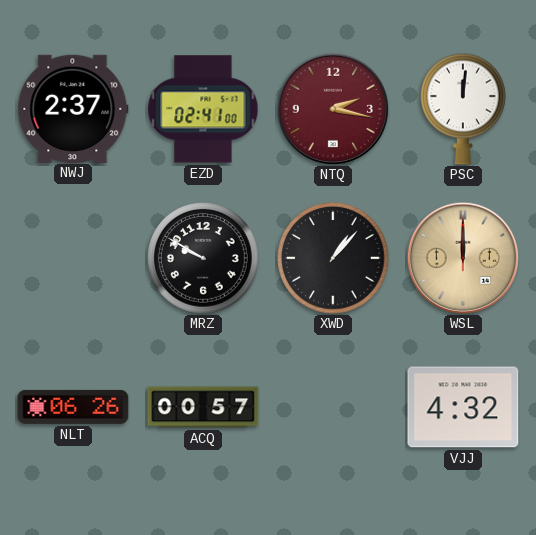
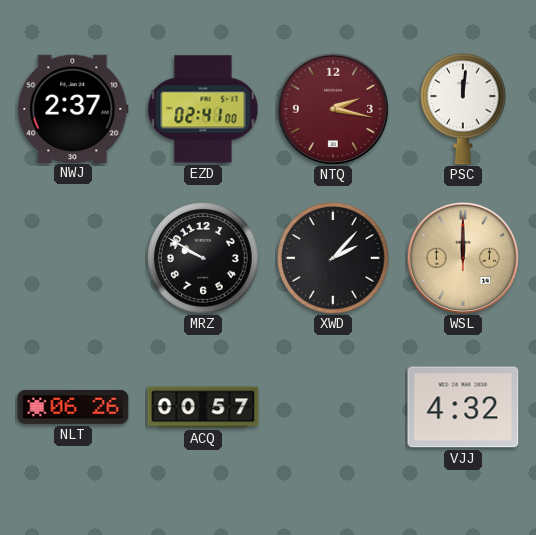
XWD: 1:07 -> 2:07
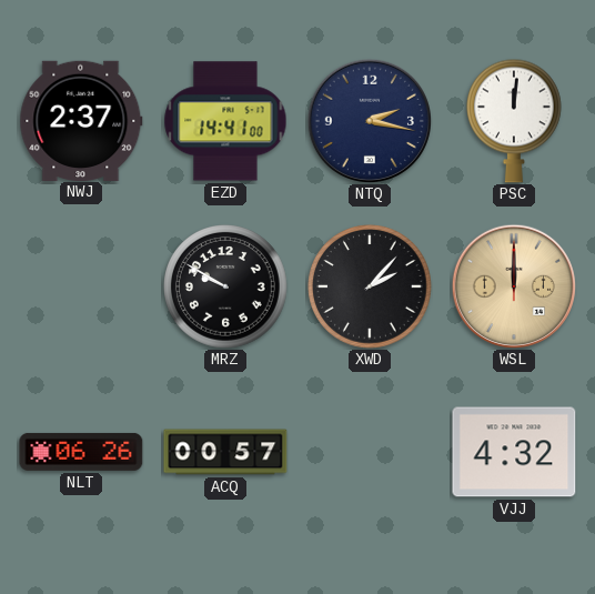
EZD: 02:41 -> 14:41
NTQ dial: burgundy -> navy
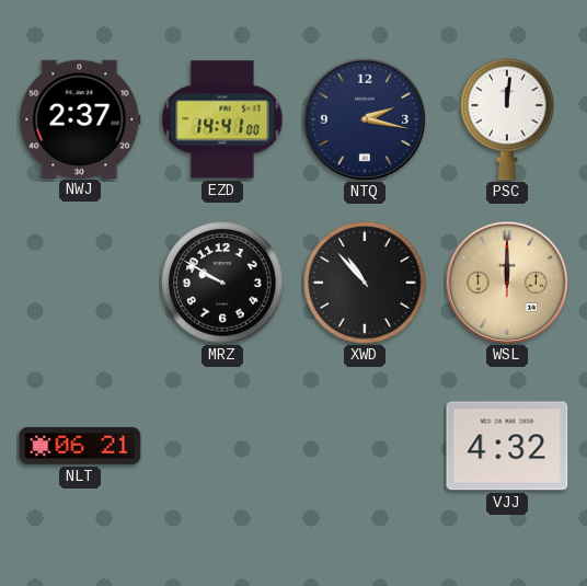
XWD: 2:07 -> 10:53
NLT: 06:26 -> 06:21
ACQ: 00:57 -> none
